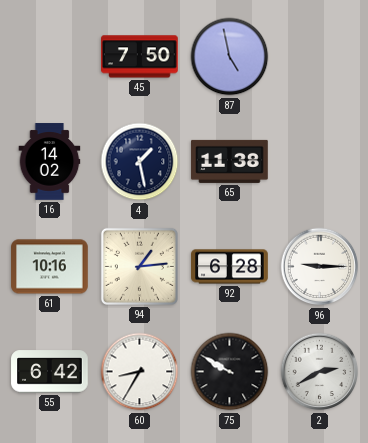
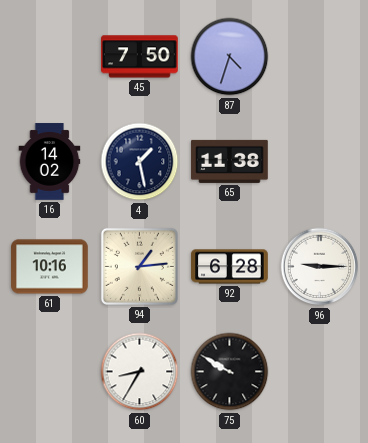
87: 4:58 -> 4:33
55: 6:42 -> none
2: 2:40 -> none
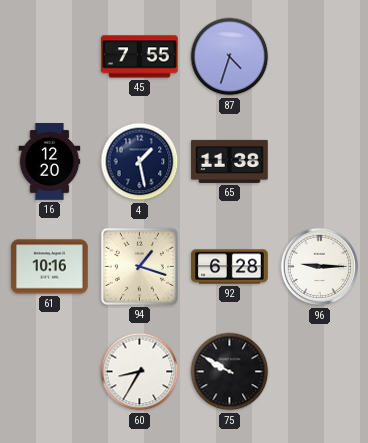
45: 7:50 -> 7:55
16: 14:02 -> 12:20
94: 1:14 -> 1:18
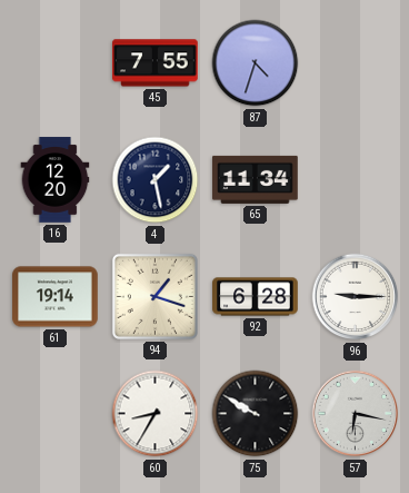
65: 11:38 -> 11:34
61: 10:16 -> 19:14
57: none -> 6:17
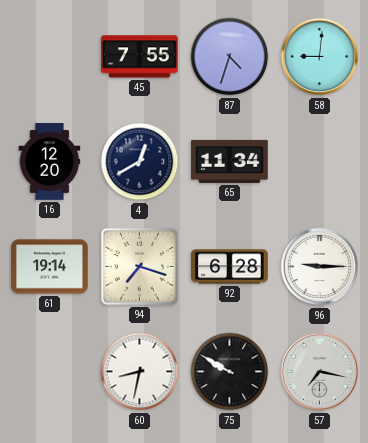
58: none -> 9:01
4: 1:28 -> 12:40
94: 1:18 -> 7:18
60: 8:35 -> 8:32
57: 6:17 -> 7:17
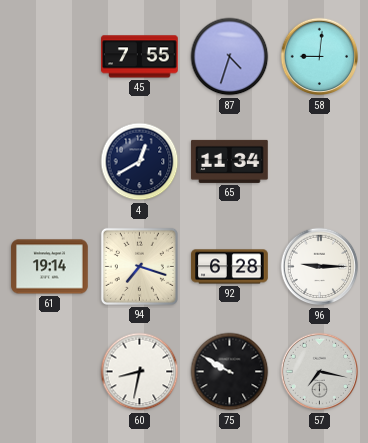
16: 12:20 -> none
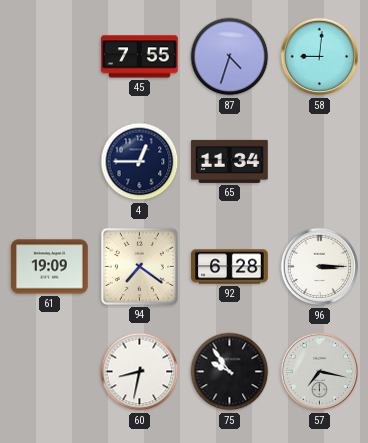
4: 12:40 -> 12:45
61: 19:14 -> 19:09
94: 7:18 -> 7:21
96: 9:15 -> 3:15
75: 9:50 -> 9:54
